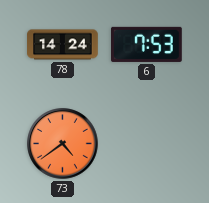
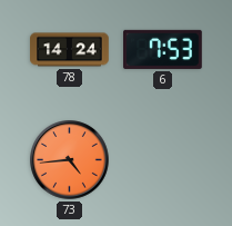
73: 4:39 -> 4:44
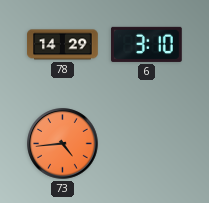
78: 14:24 -> 14:29
6: 7:53 -> 3:10
